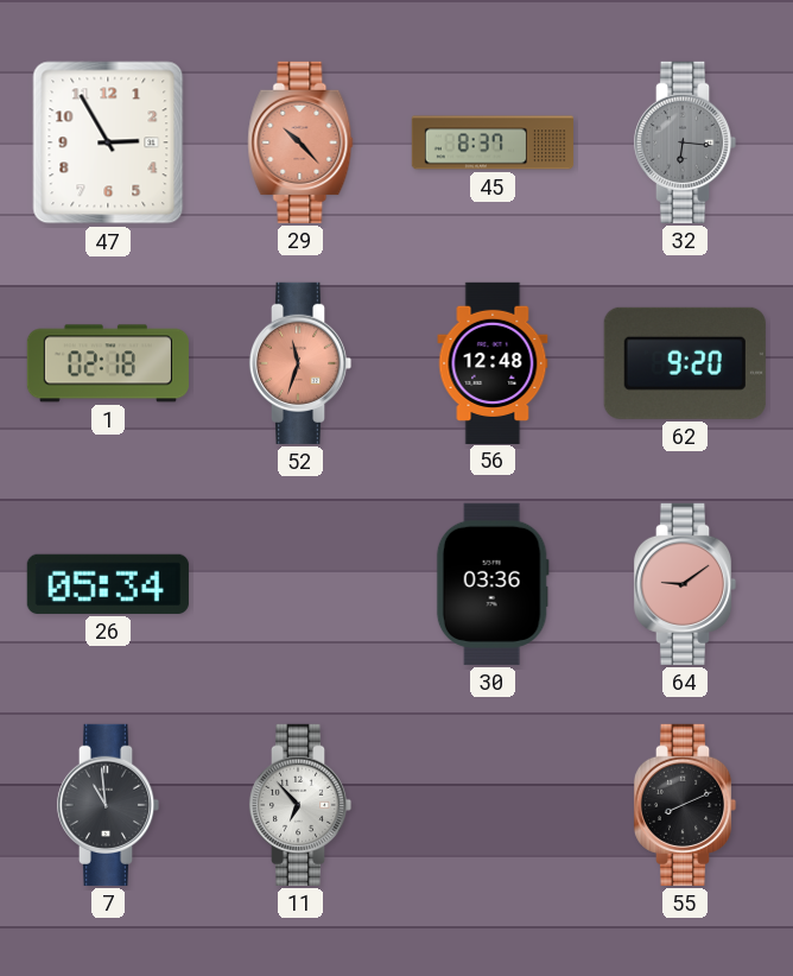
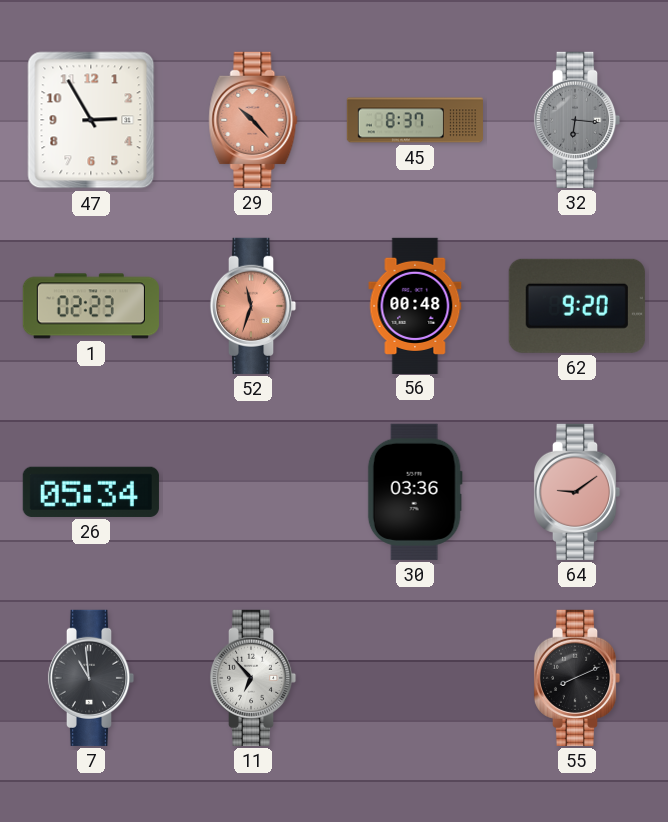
1: 02:18 -> 02:23
56: 12:48 -> 00:48
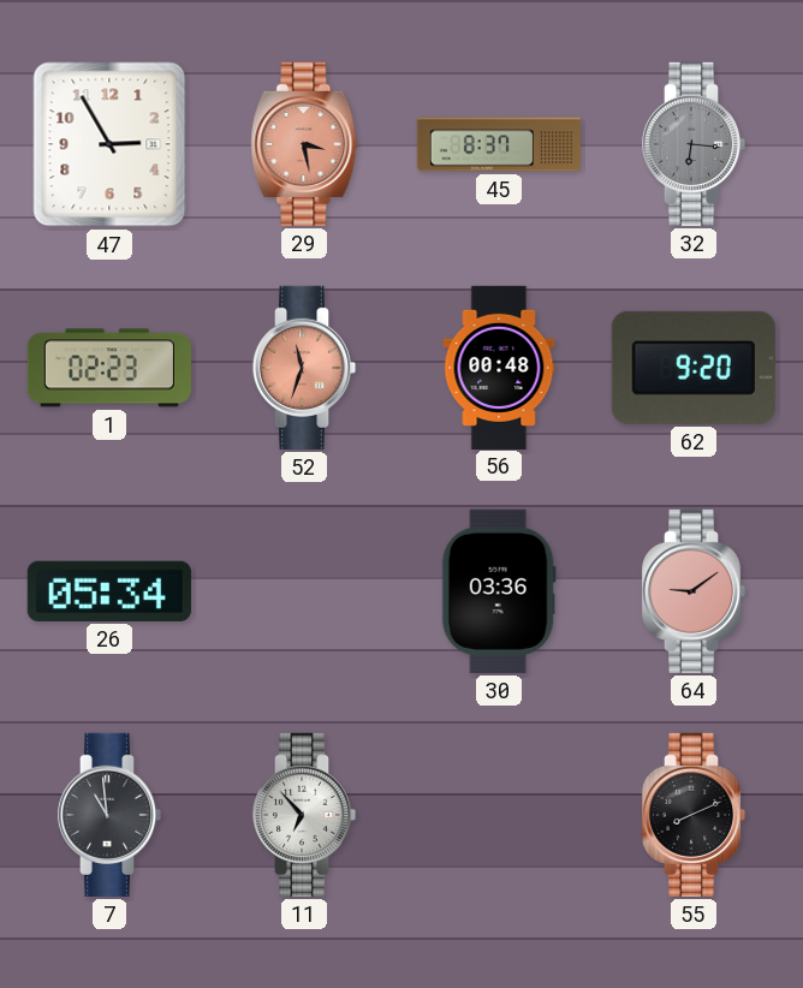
29: 10:23 -> 3:28
